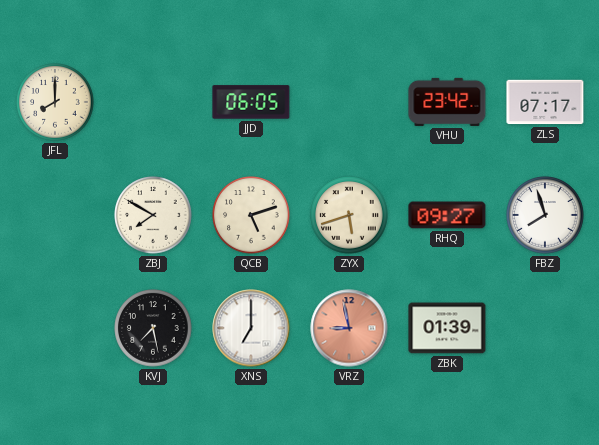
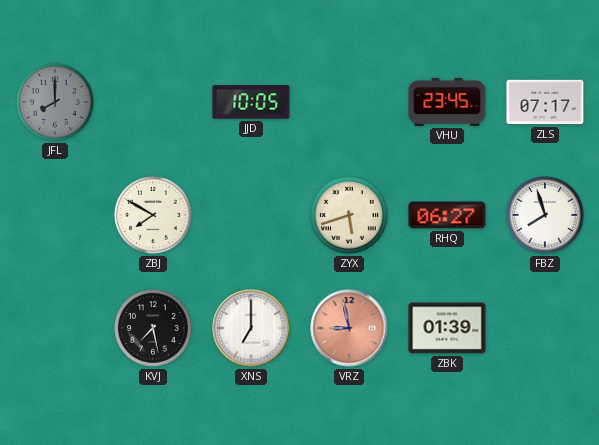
JFL dial: cream -> grey
JJD: 06:05 -> 10:05
VHU: 23:42 -> 23:45
QCB: 5:12 -> none
RHQ: 09:27 -> 06:27
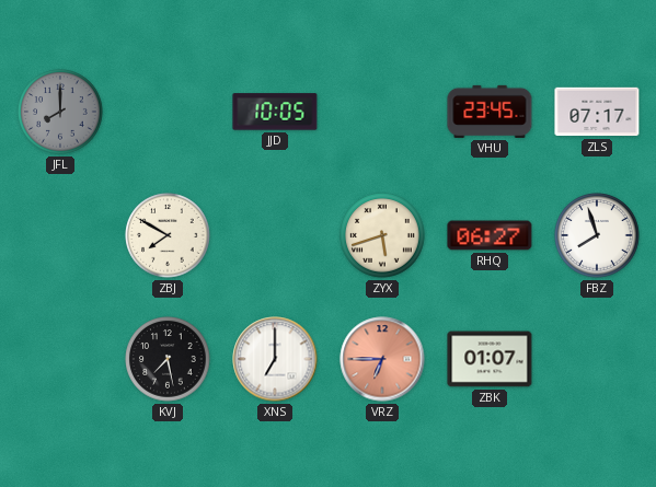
VRZ: 8:58 -> 6:45
ZBK: 01:39 -> 01:07
